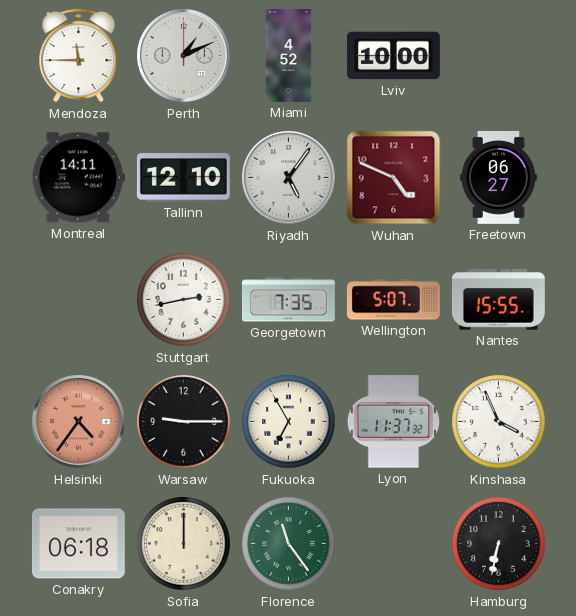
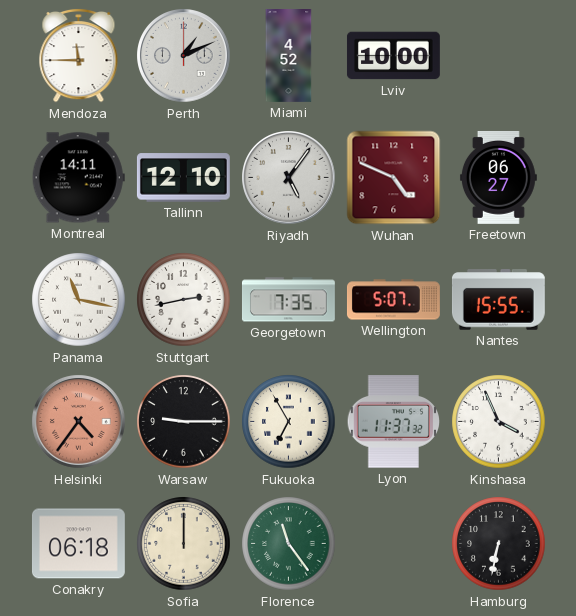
Panama: none -> 11:17
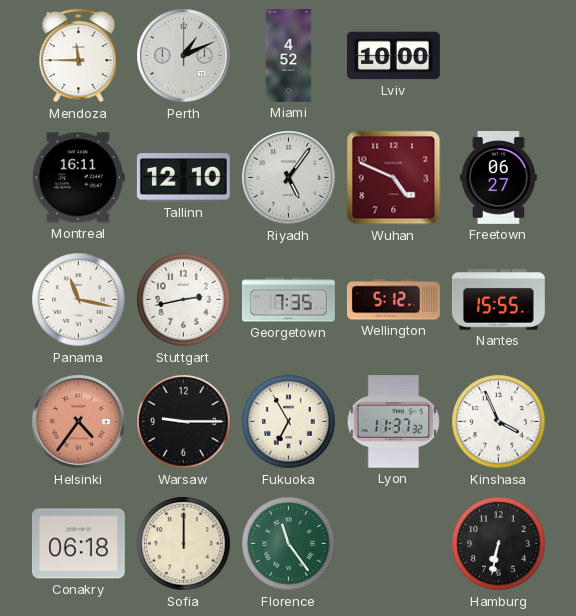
Montreal: 14:11 -> 16:11
Wellington: 5:07 -> 5:12
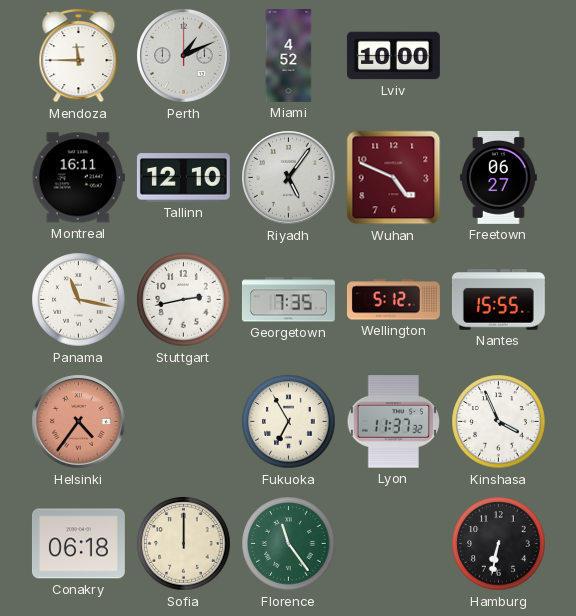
Warsaw: 9:15 -> none
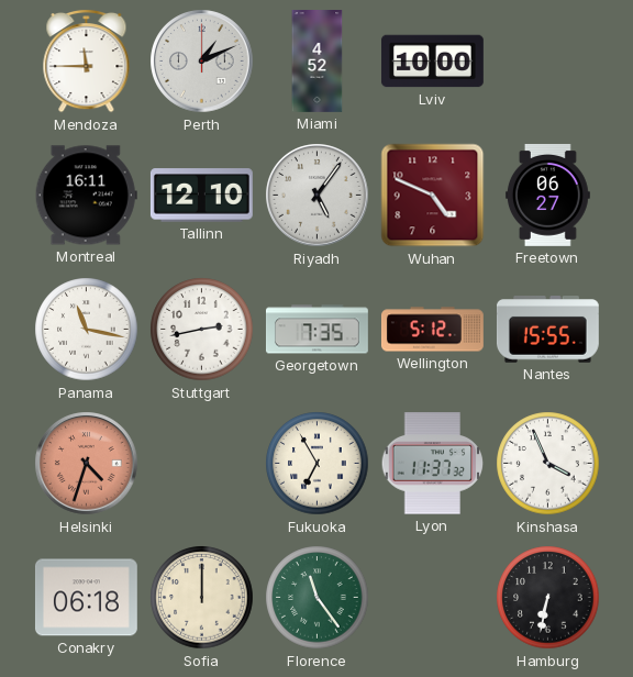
Helsinki: 4:36 -> 4:33
